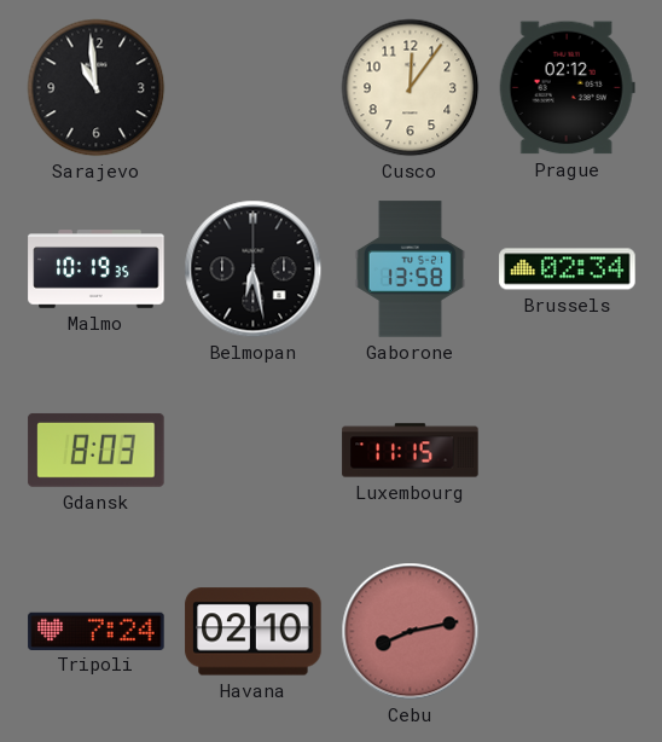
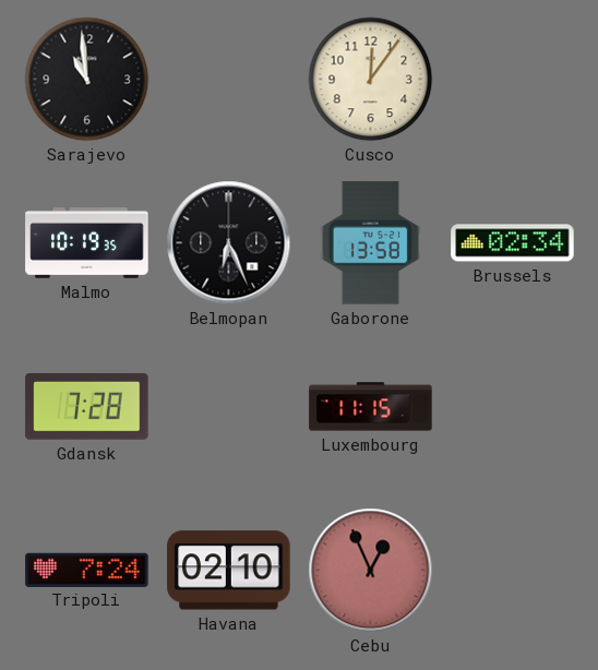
Prague: 02:12 -> none
Belmopan: 6:28 -> 6:26
Gdansk: 8:03 -> 7:28
Cebu: 8:13 -> 12:56
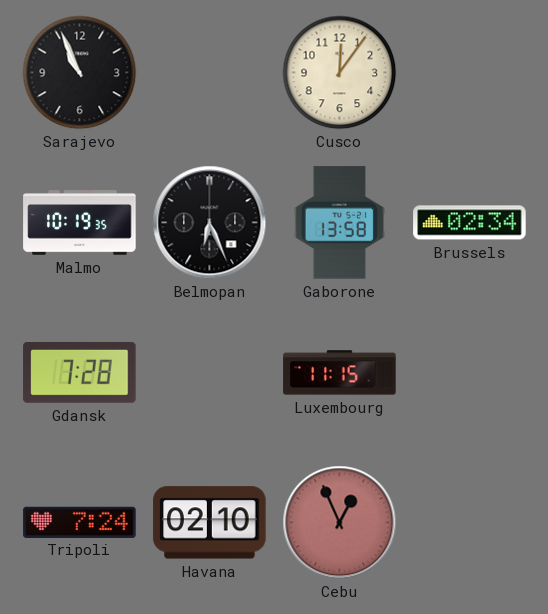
Sarajevo: 10:59 -> 10:56
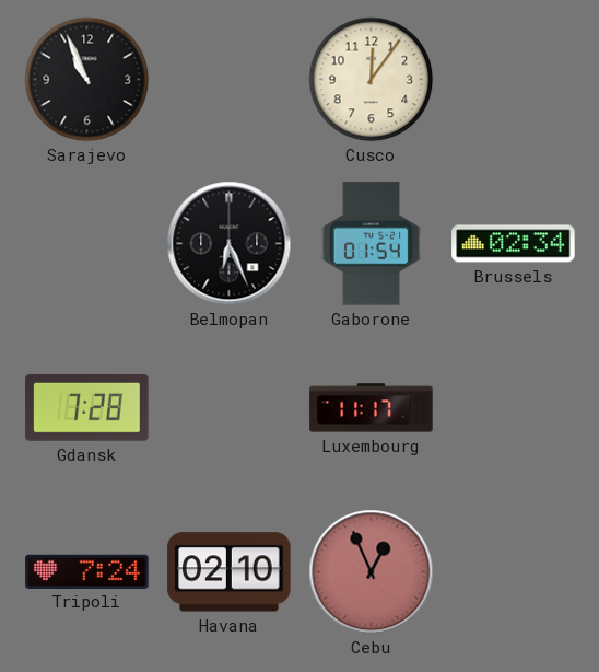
Malmo: 10:19 -> none
Gaborone: 13:58 -> 01:54
Luxembourg: 11:15 -> 11:17
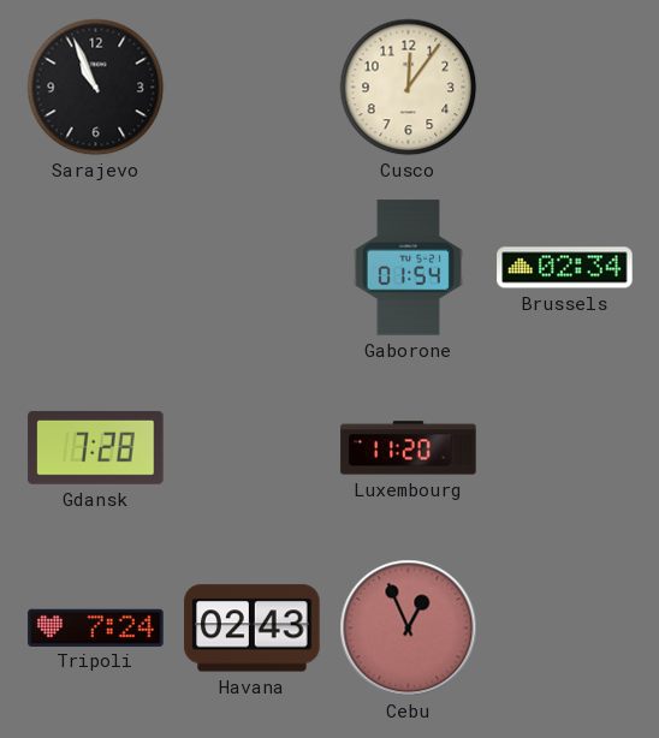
Belmopan: 6:26 -> none
Luxembourg: 11:17 -> 11:20
Havana: 02:10 -> 02:43
